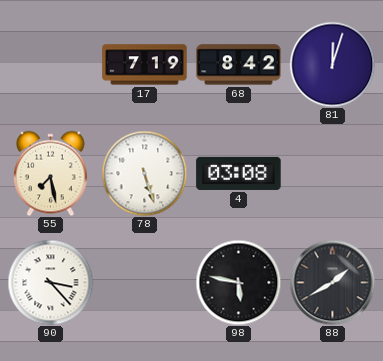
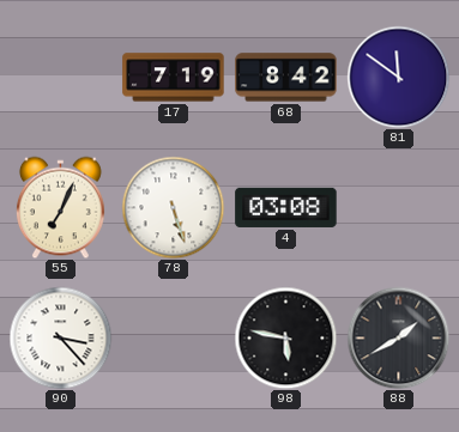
81: 12:03 -> 11:51
55: 7:28 -> 7:04
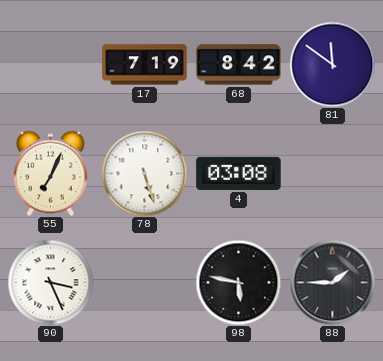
90: 3:23 -> 3:26
88: 1:40 -> 1:45
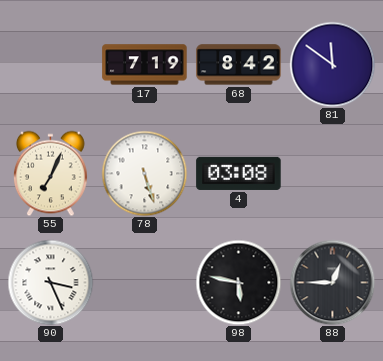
88: 1:45 -> 12:45
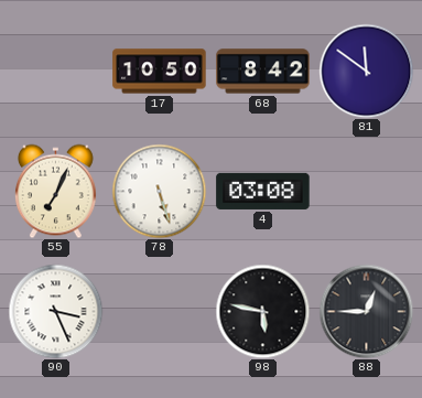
17: 7:19 -> 10:50
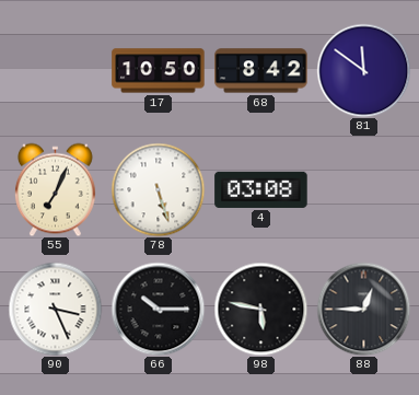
66: none -> 10:15
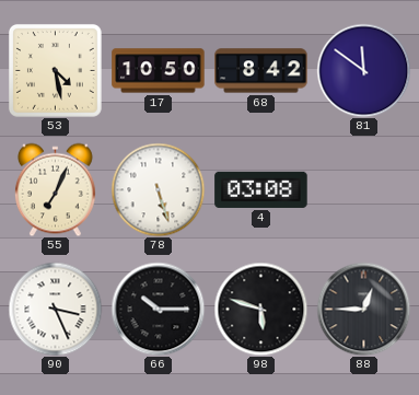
53: none -> 4:28
98: 5:47 -> 5:48
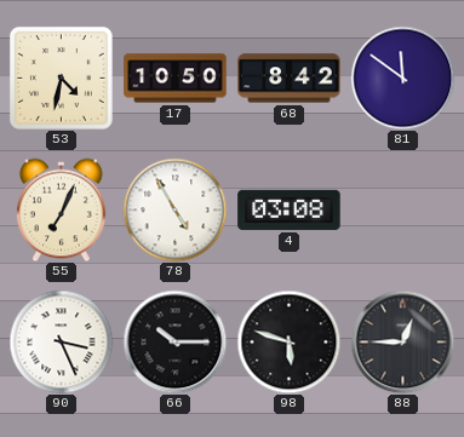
53: 4:28 -> 4:32
78: 5:27 -> 4:55
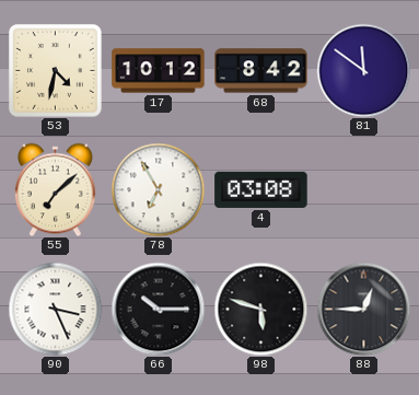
17: 10:50 -> 10:12
55: 7:04 -> 7:08
78: 4:55 -> 6:55
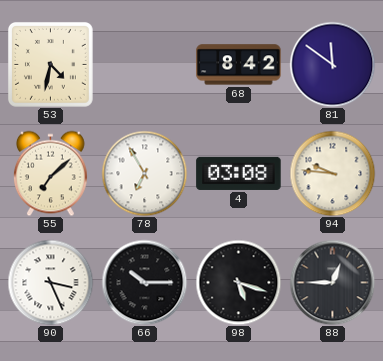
17: 10:12 -> none
94: none -> 9:46
98: 5:48 -> 5:18
